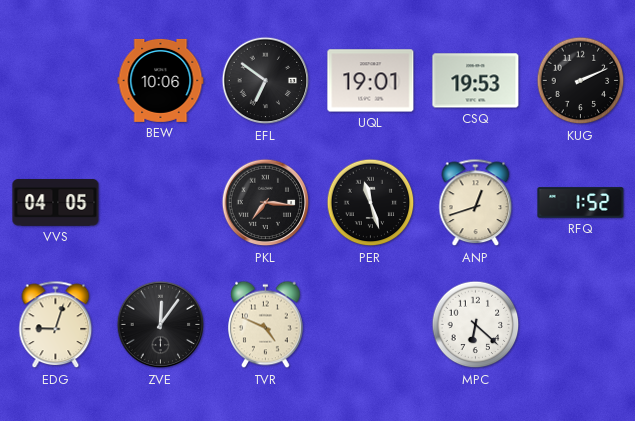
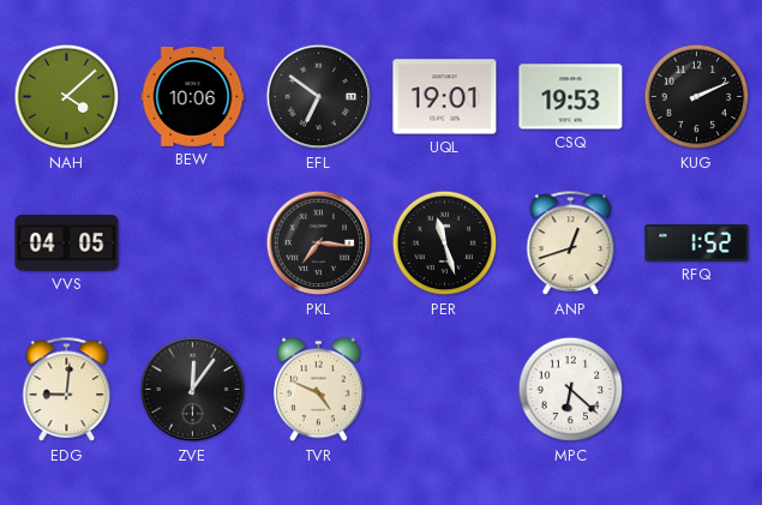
NAH: none -> 4:08
EDG: 9:03 -> 9:01
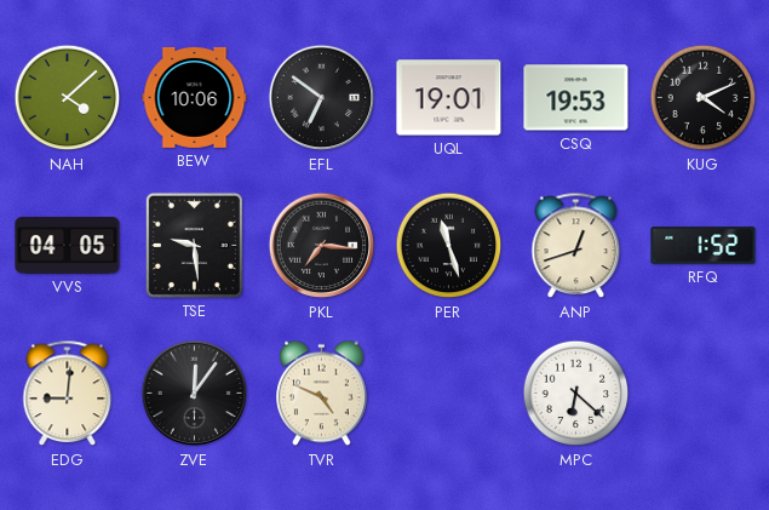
KUG: 2:11 -> 4:11
TSE: none -> 9:29
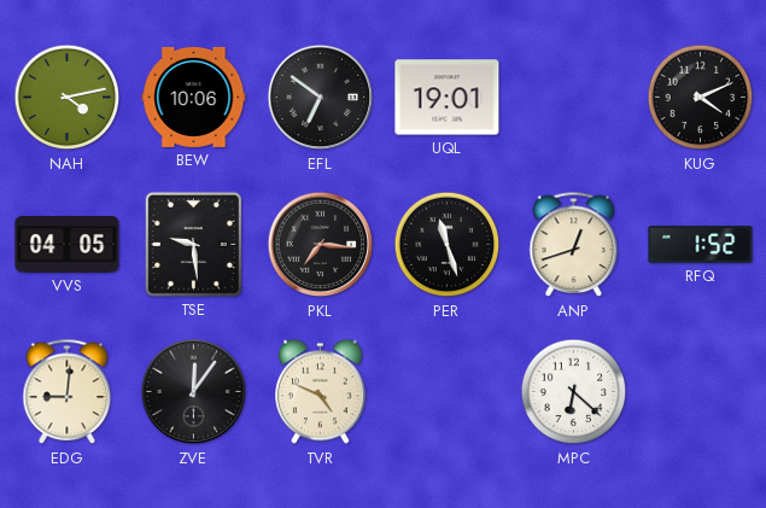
NAH: 4:08 -> 4:13
CSQ: 19:53 -> none
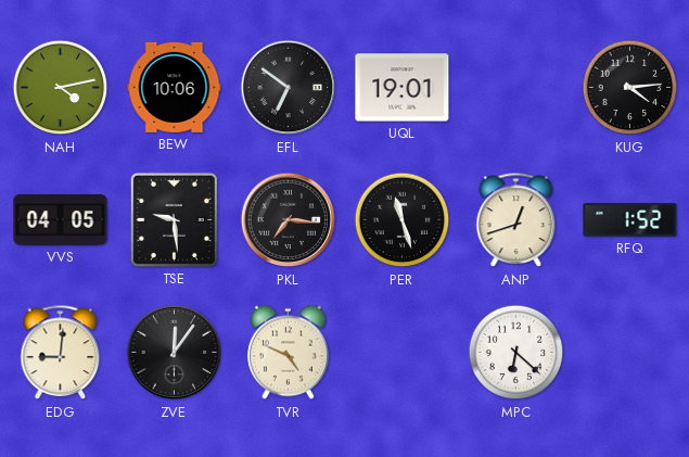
KUG: 4:11 -> 4:14
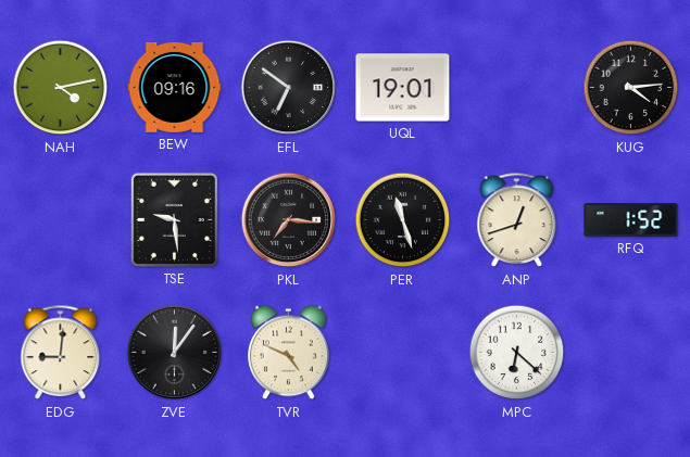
BEW: 10:06 -> 09:16
VVS: 04:05 -> none
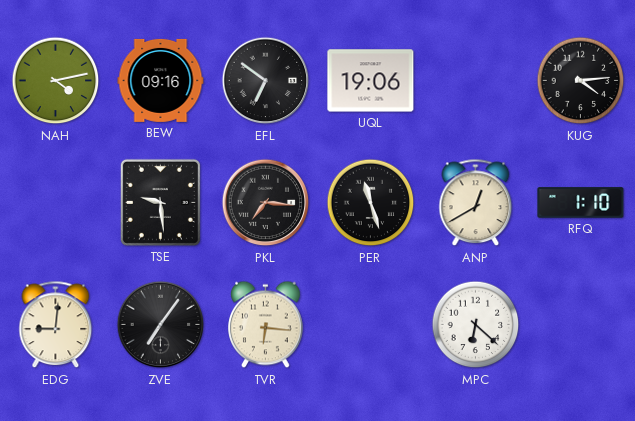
UQL: 19:01 -> 19:06
ANP: 12:42 -> 12:40
RFQ: 1:52 -> 1:10
ZVE: 12:06 -> 7:06
TVR: 4:49 -> 6:16
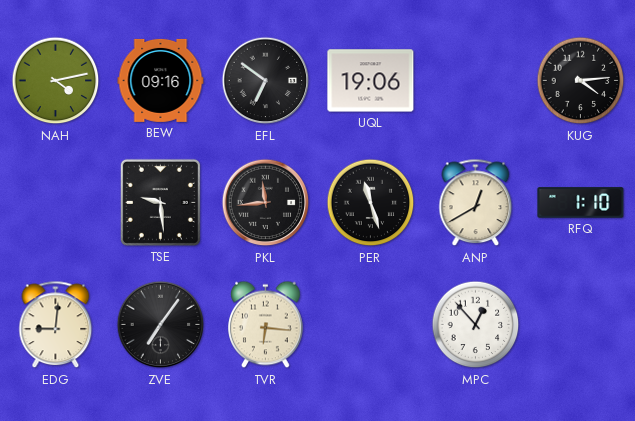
PKL: 7:16 -> 11:44
MPC: 6:22 -> 12:53
